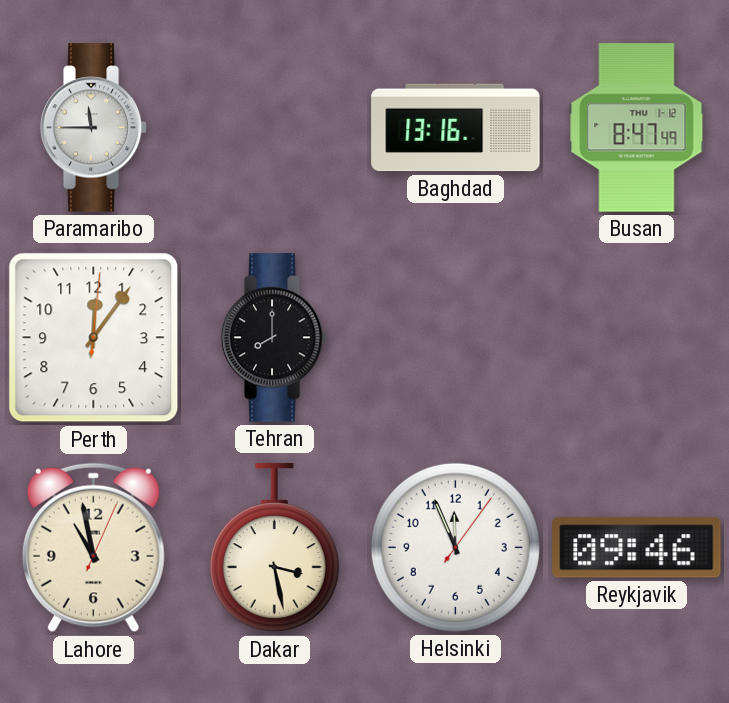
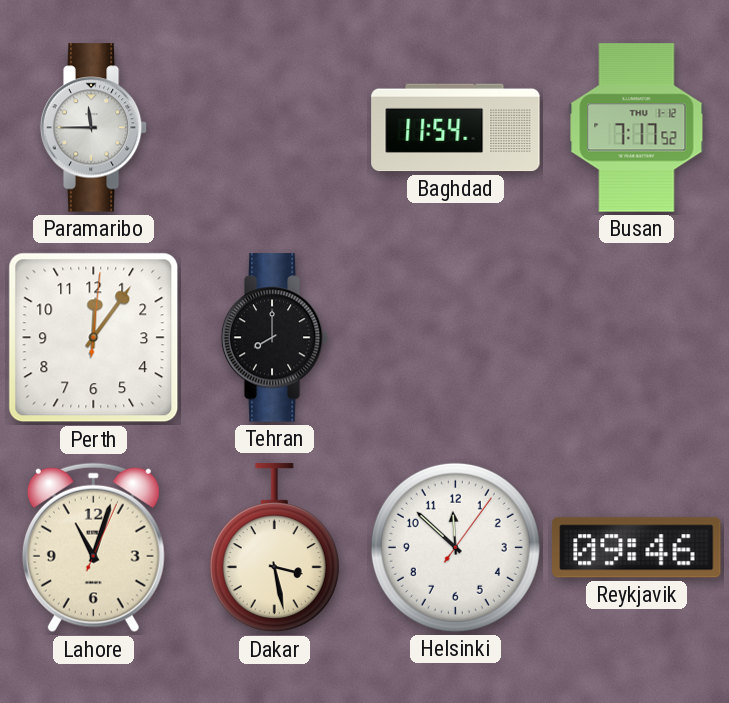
Baghdad: 13:16 -> 11:54
Busan: 8:47 -> 7:17
Lahore: 10:58 -> 11:03
Helsinki: 11:56 -> 11:52
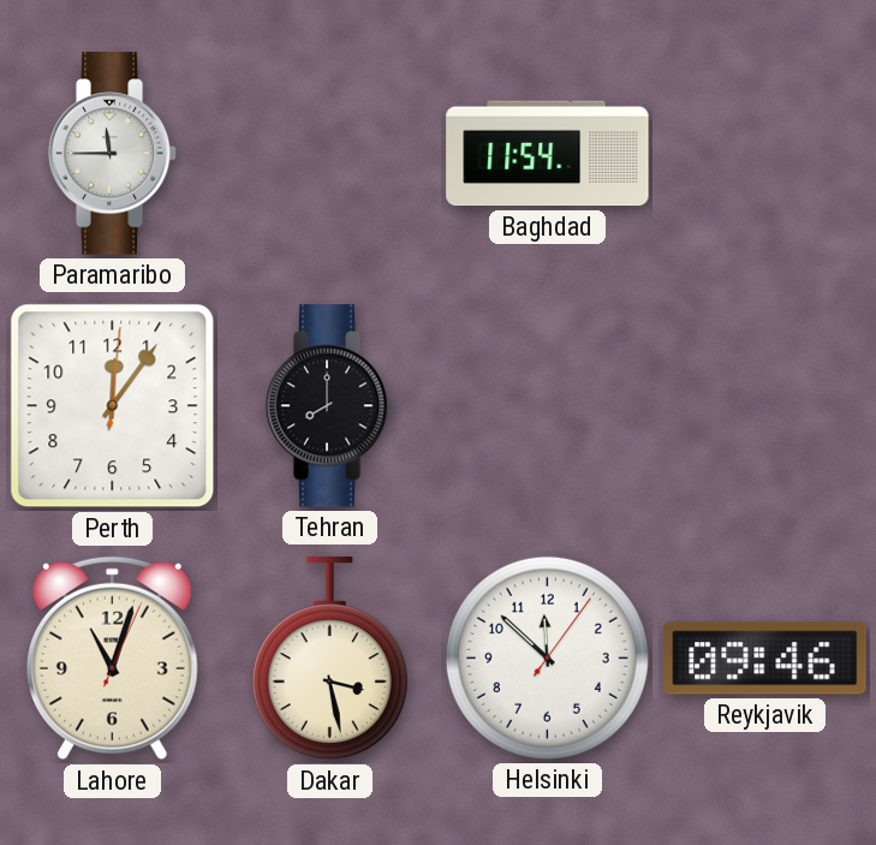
Busan: 7:17 -> none
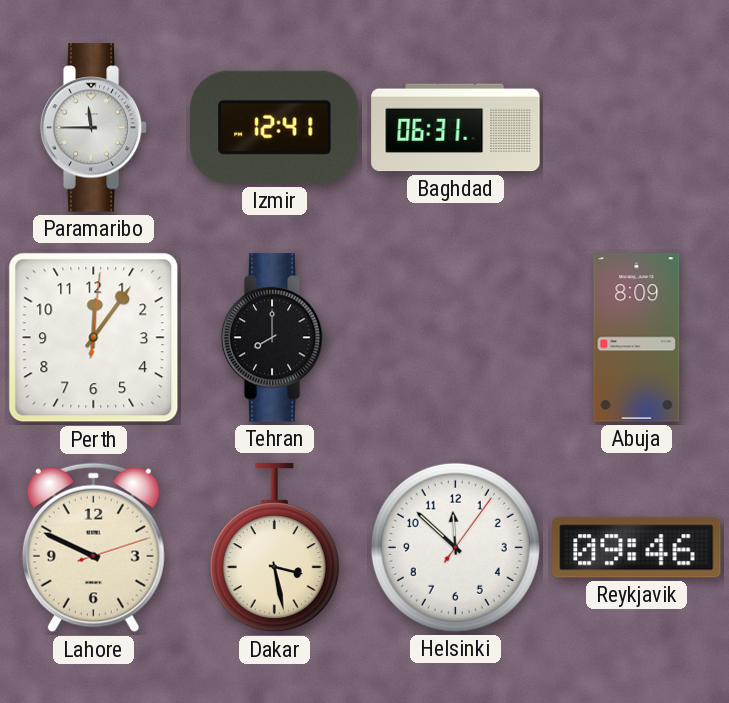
Izmir: none -> 12:41
Baghdad: 11:54 -> 06:31
Abuja: none -> 8:09
Lahore: 11:03 -> 9:49
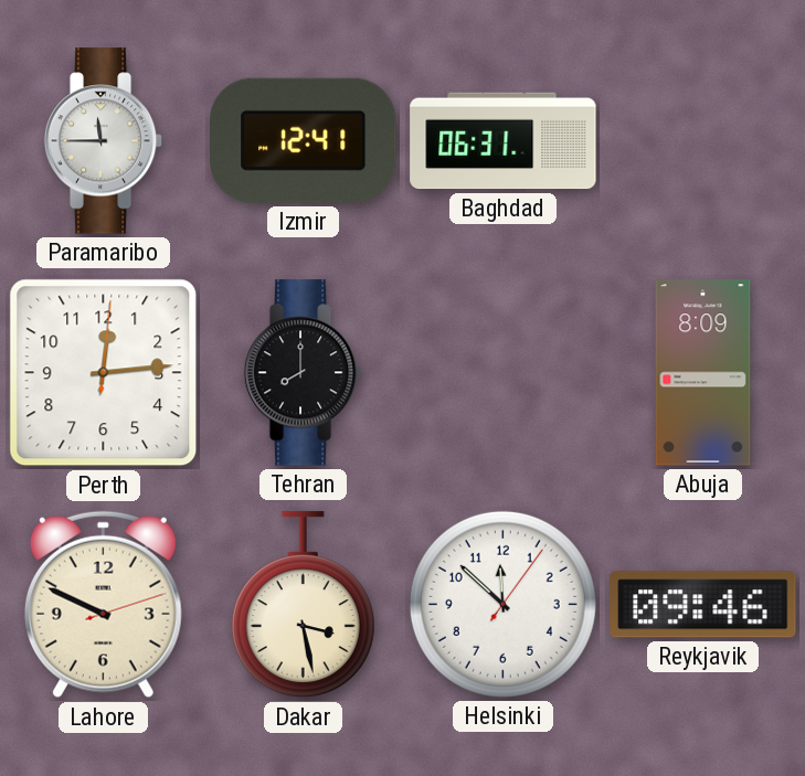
Perth: 12:06 -> 12:14
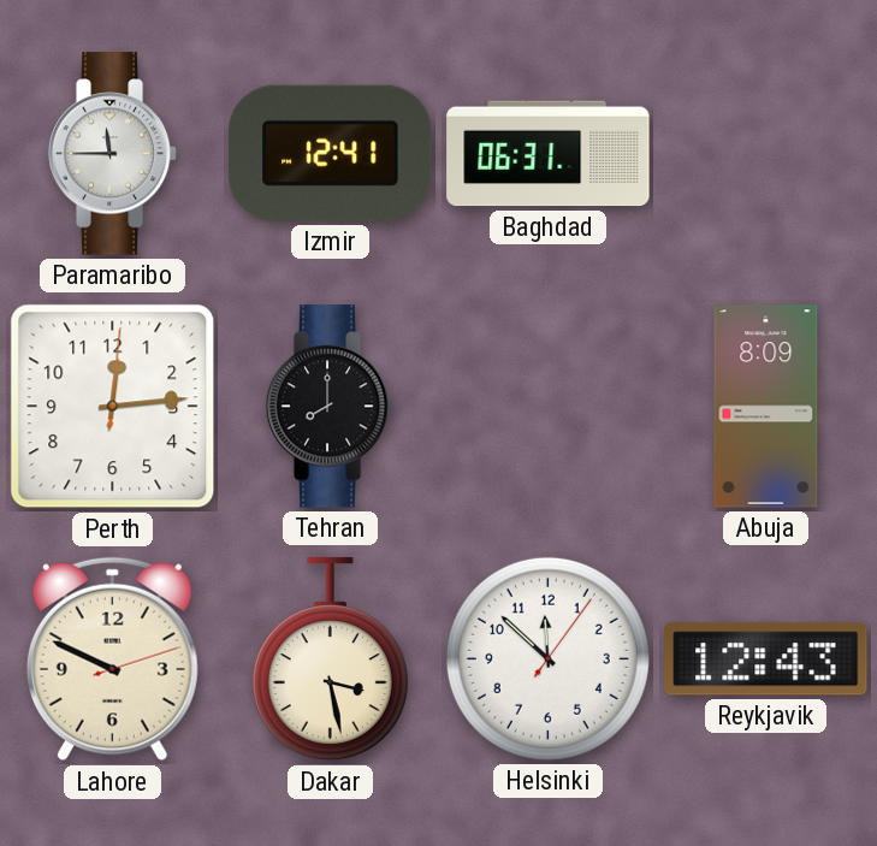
Reykjavik: 09:46 -> 12:43
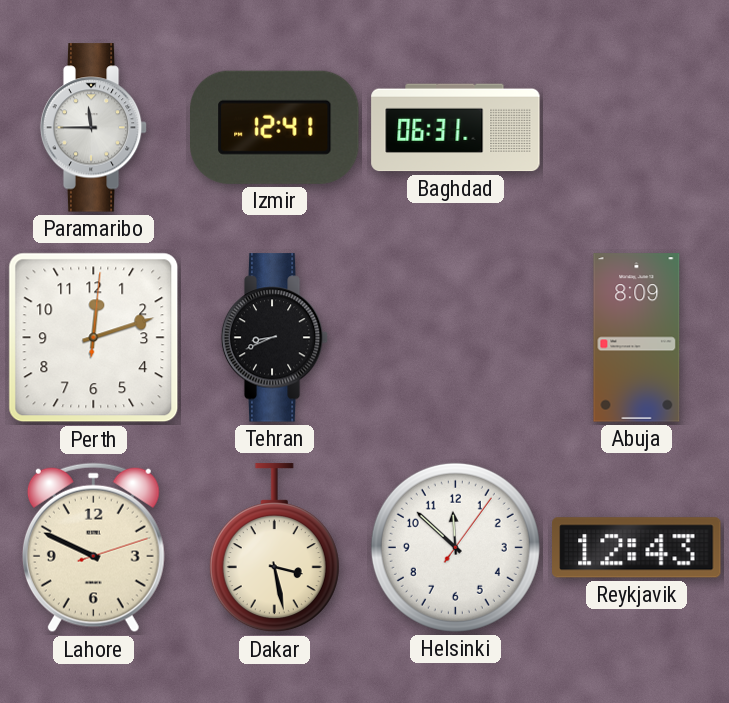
Perth: 12:14 -> 12:12
Tehran: 8:00 -> 8:41
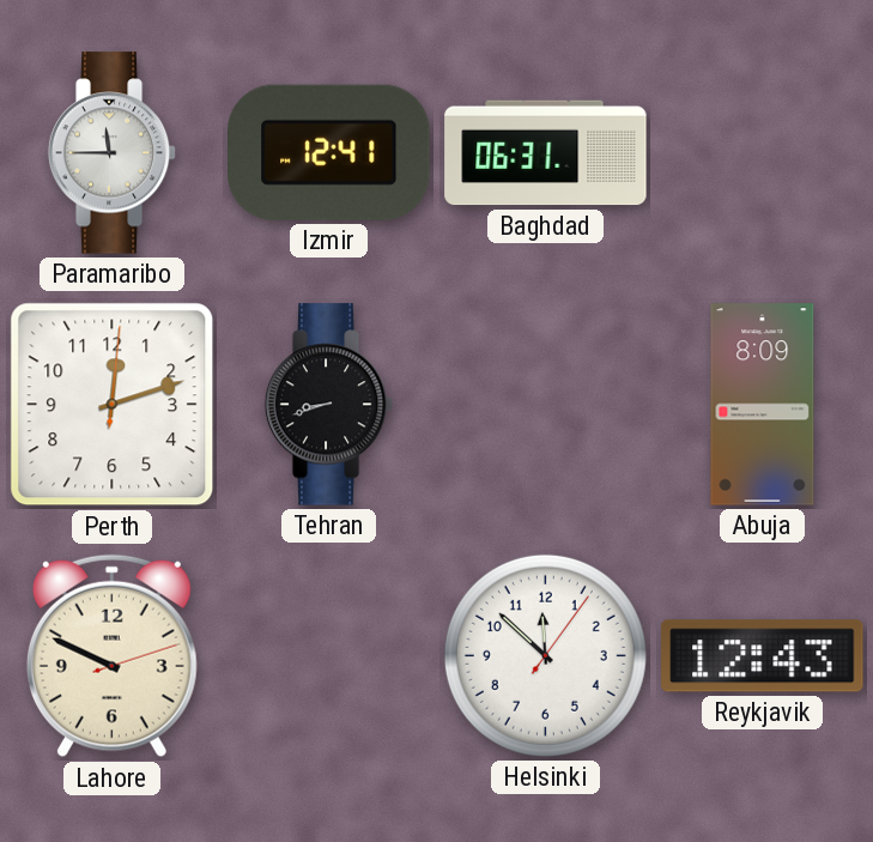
Tehran: 8:41 -> 8:42
Dakar: 3:28 -> none
